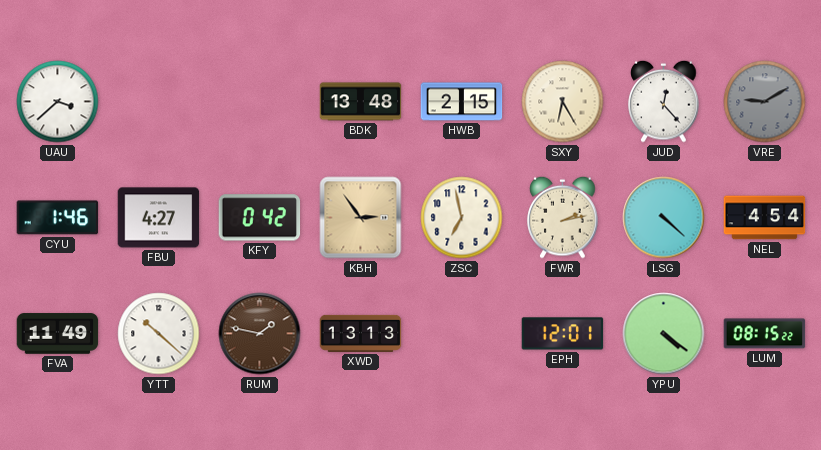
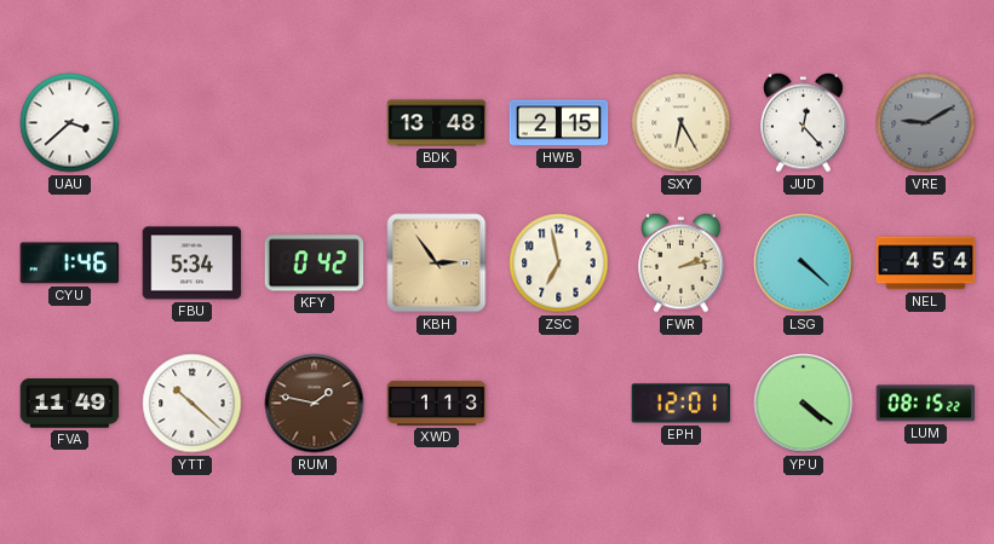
FBU: 4:27 -> 5:34
XWD: 13:13 -> 1:13
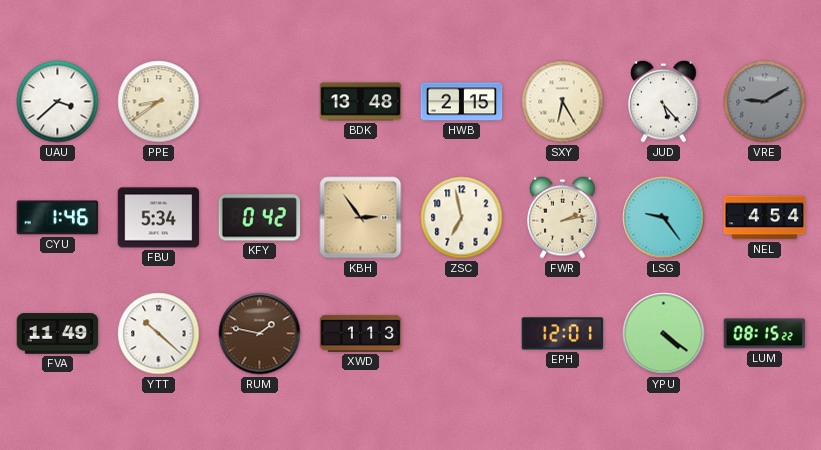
PPE: none -> 8:39
JUD: 12:23 -> 5:23
LSG: 4:22 -> 9:24
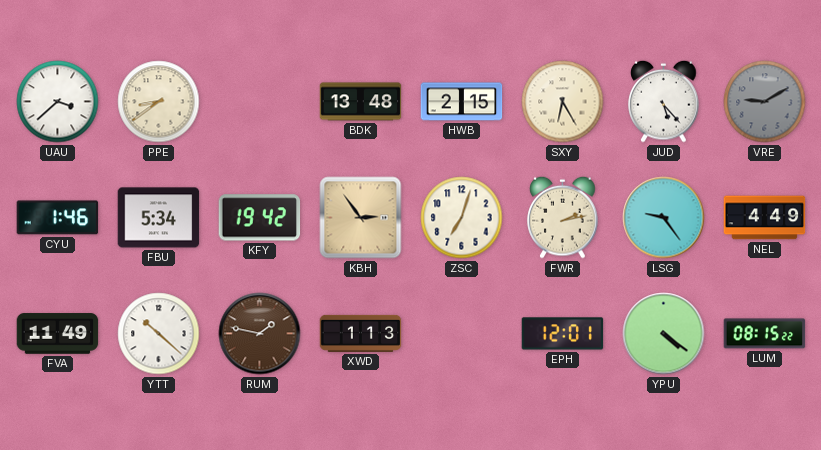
KFY: 0:42 -> 19:42
ZSC: 6:58 -> 7:03
NEL: 4:54 -> 4:49
